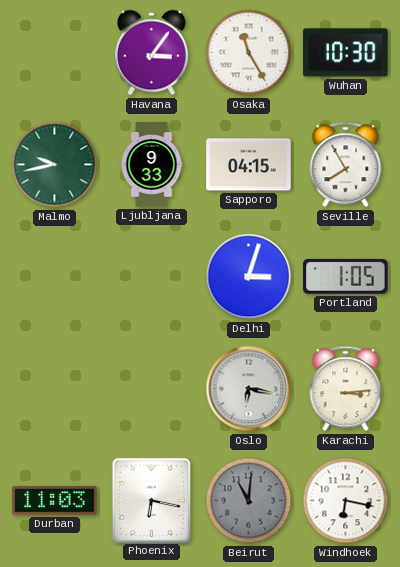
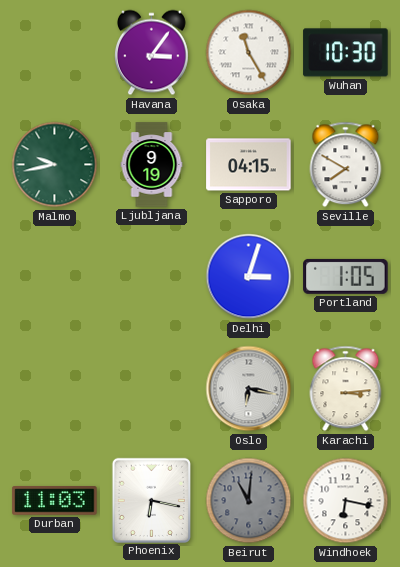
Ljubljana: 9:33 -> 9:19
Seville: 7:55 -> 7:50
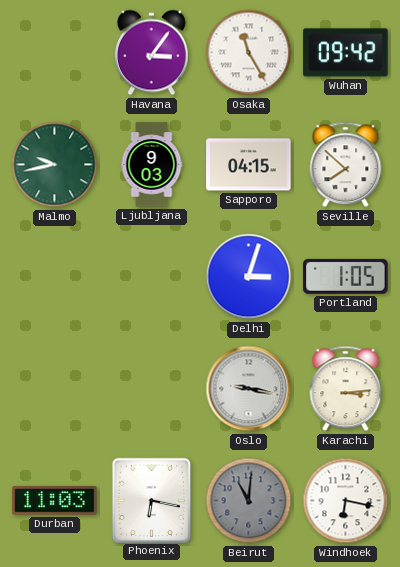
Wuhan: 10:30 -> 09:42
Ljubljana: 9:19 -> 9:03
Seville: 7:50 -> 7:52
Oslo: 6:17 -> 9:17
